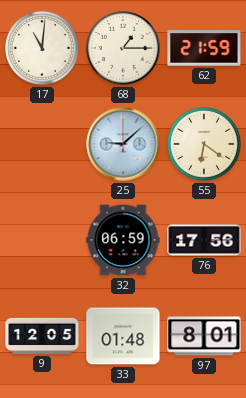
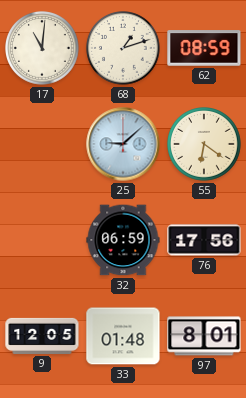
68: 1:15 -> 1:12
62: 21:59 -> 08:59
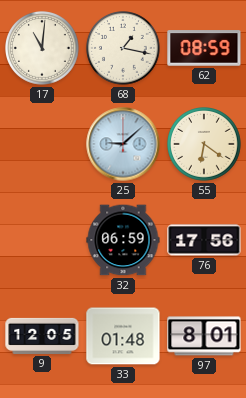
68: 1:12 -> 1:17
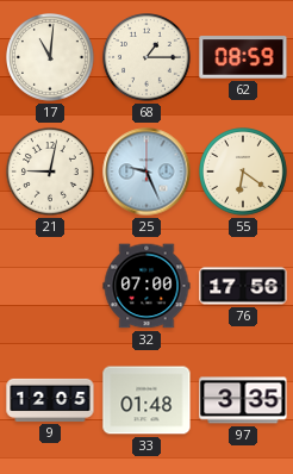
68: 1:17 -> 1:15
21: none -> 9:02
25: 9:08 -> 9:26
32: 06:59 -> 07:00
97: 8:01 -> 3:35
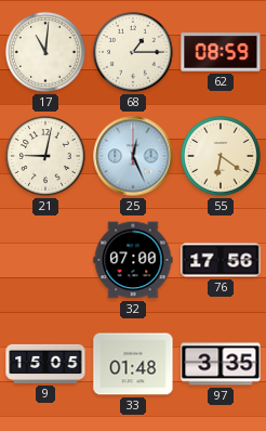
25: 9:26 -> 12:26
9: 12:05 -> 15:05
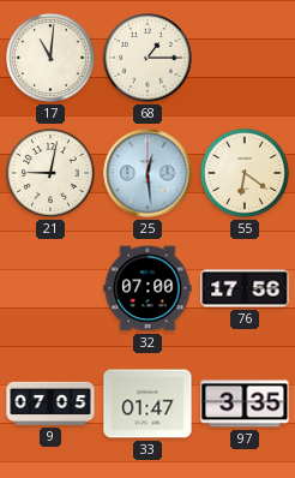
62: 08:59 -> none
25: 12:26 -> 12:29
9: 15:05 -> 07:05
33: 01:48 -> 01:47
